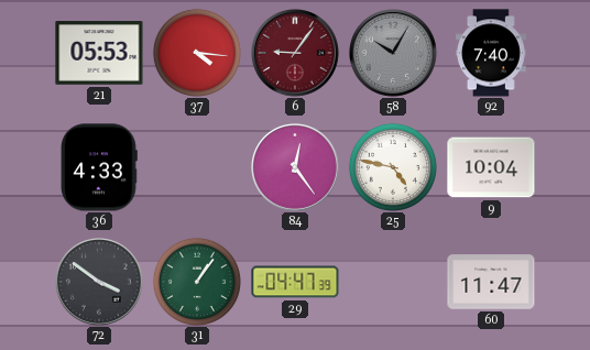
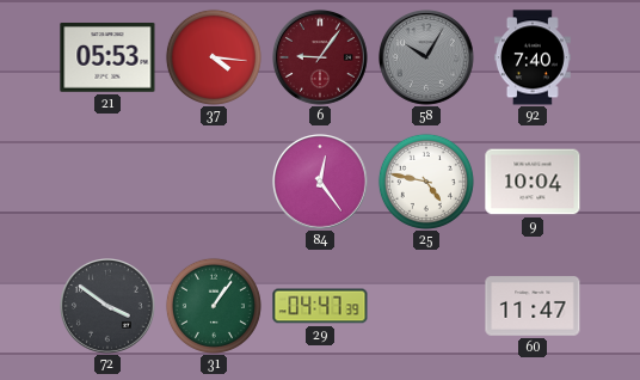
36: 4:33 -> none
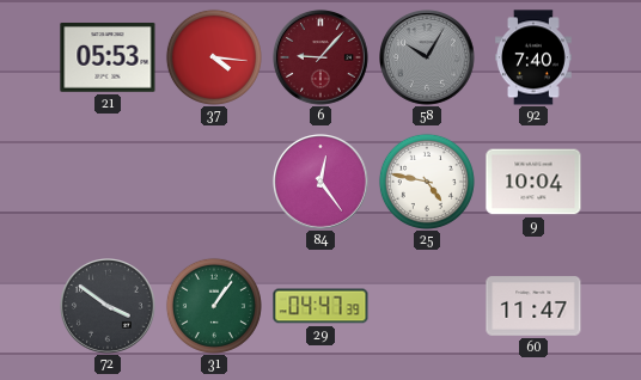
6: 9:06 -> 9:07
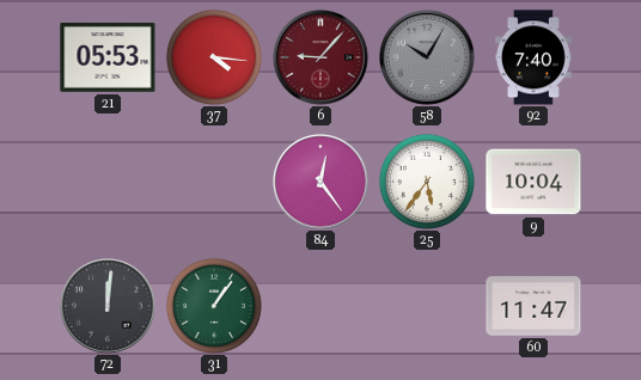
25: 4:47 -> 5:36
72: 3:51 -> 12:01
29: 04:47 -> none
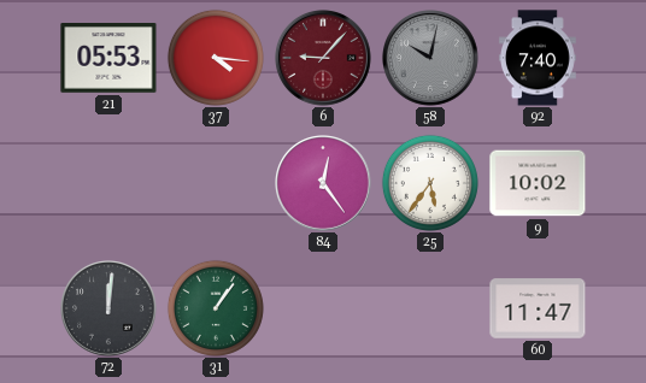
58: 10:05 -> 10:02
9: 10:04 -> 10:02
